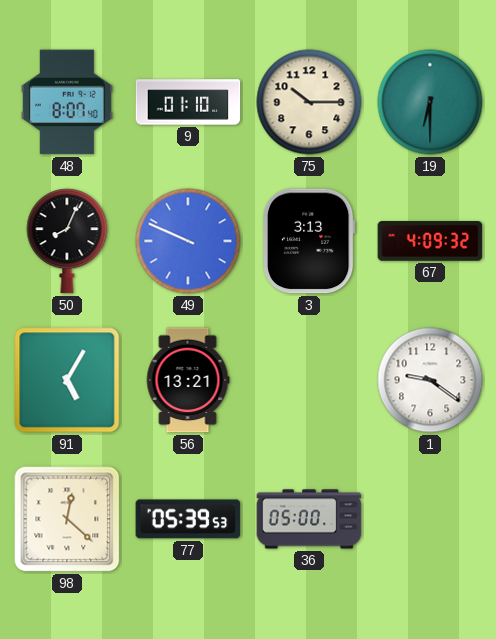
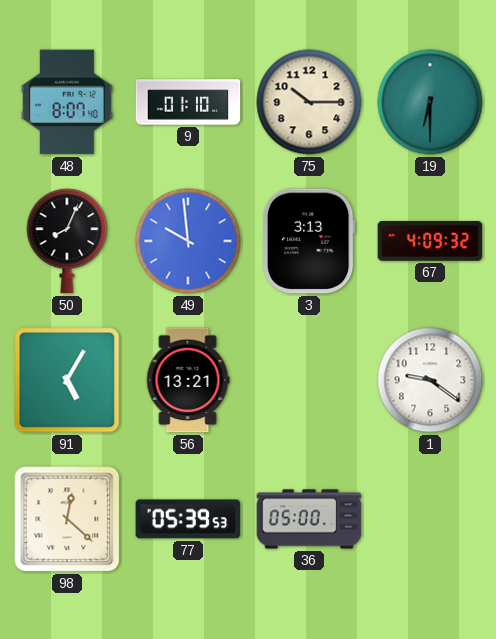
49: 9:49 -> 9:59
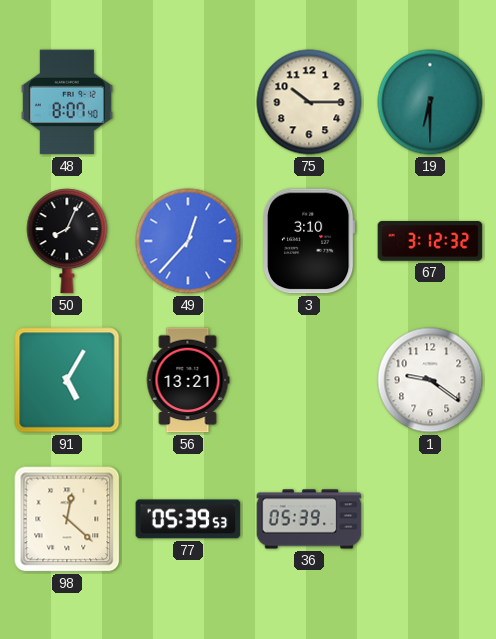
9: 01:10 -> none
49: 9:59 -> 12:37
3: 3:13 -> 3:10
67: 4:09 -> 3:12
36: 05:00 -> 05:39
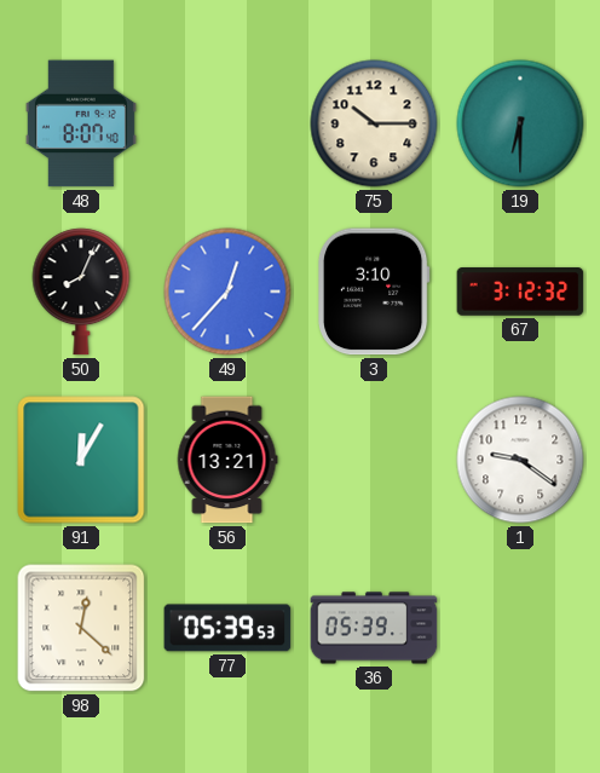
91: 5:05 -> 12:05
